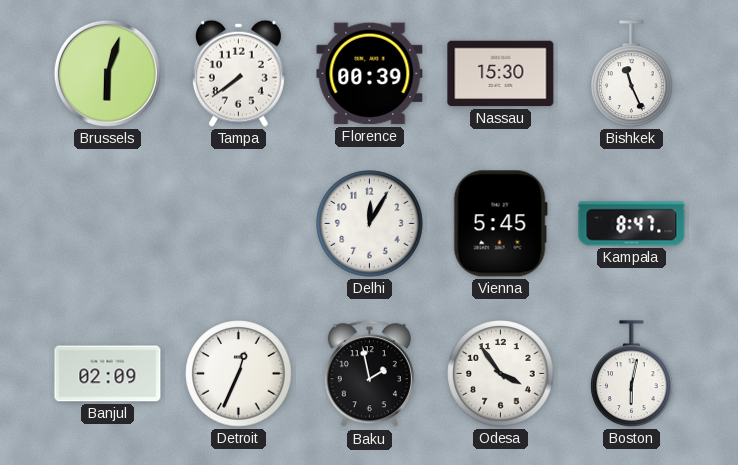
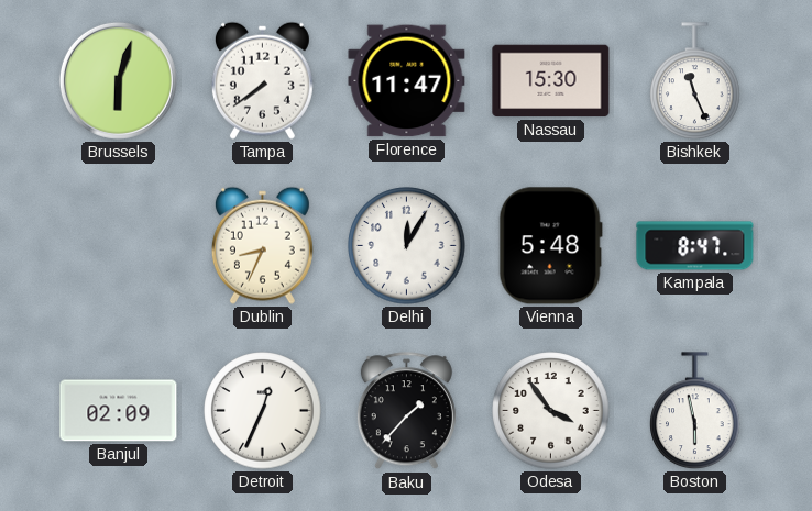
Florence: 00:39 -> 11:47
Dublin: none -> 8:34
Vienna: 5:45 -> 5:48
Baku: 1:58 -> 1:37
Boston: 6:02 -> 5:58
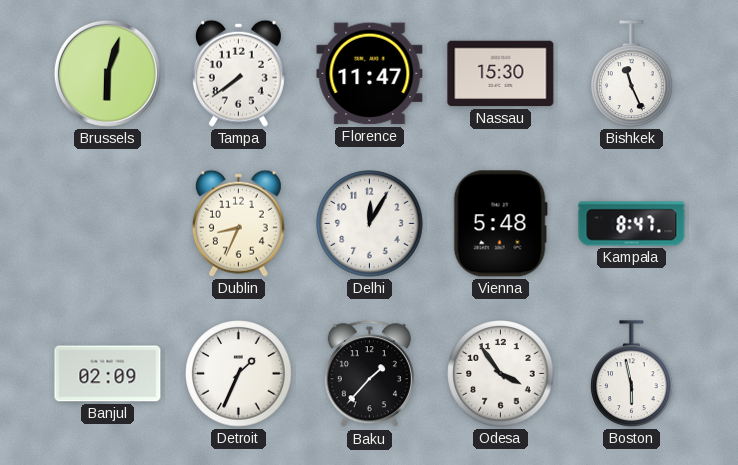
Detroit: 12:34 -> 1:34
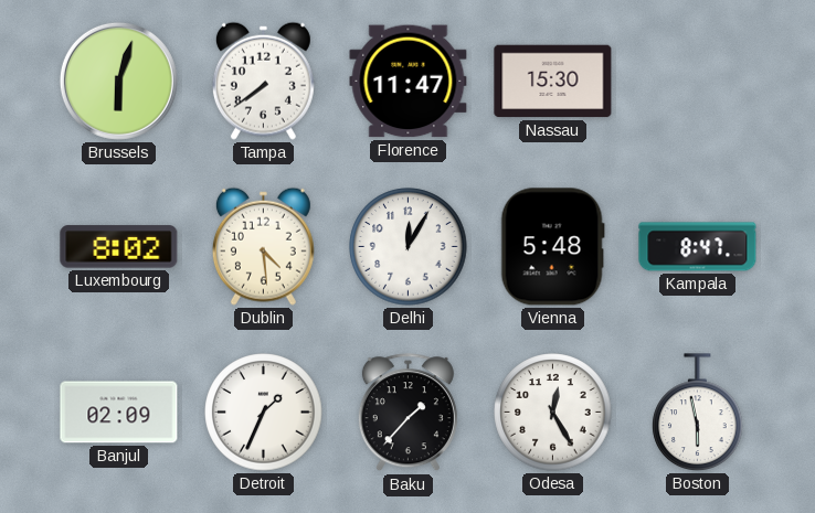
Bishkek: 11:26 -> none
Luxembourg: none -> 8:02
Dublin: 8:34 -> 4:29
Odesa: 3:54 -> 12:25
